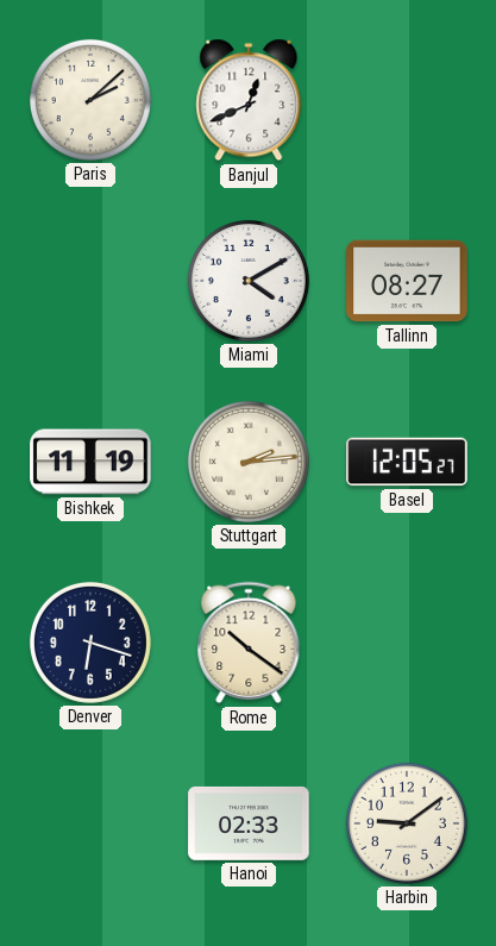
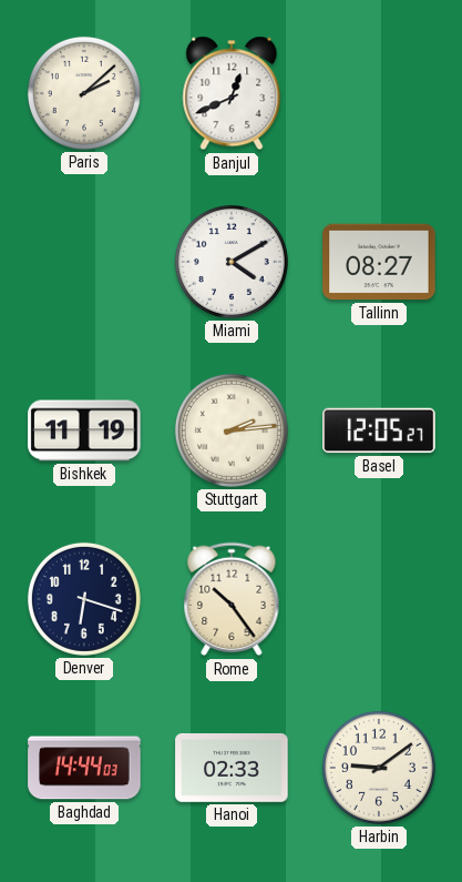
Rome: 10:21 -> 10:24
Baghdad: none -> 14:44
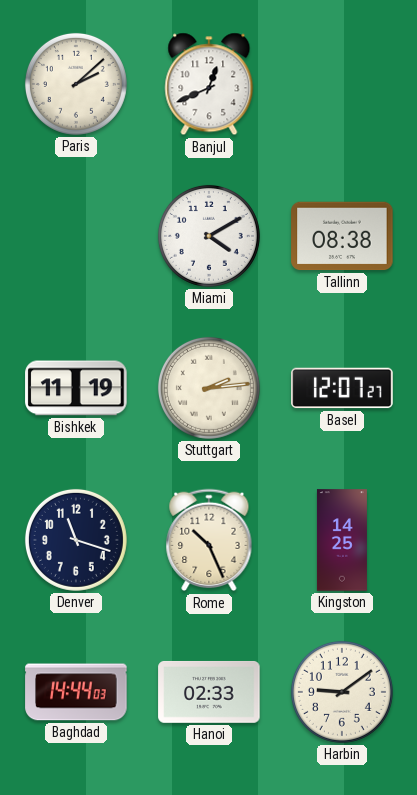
Tallinn: 08:27 -> 08:38
Basel: 12:05 -> 12:07
Denver: 6:18 -> 11:18
Rome: 10:24 -> 10:26
Kingston: none -> 14:25
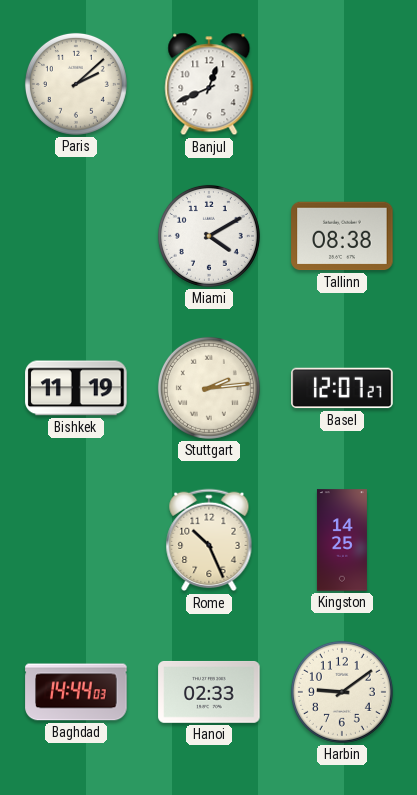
Denver: 11:18 -> none
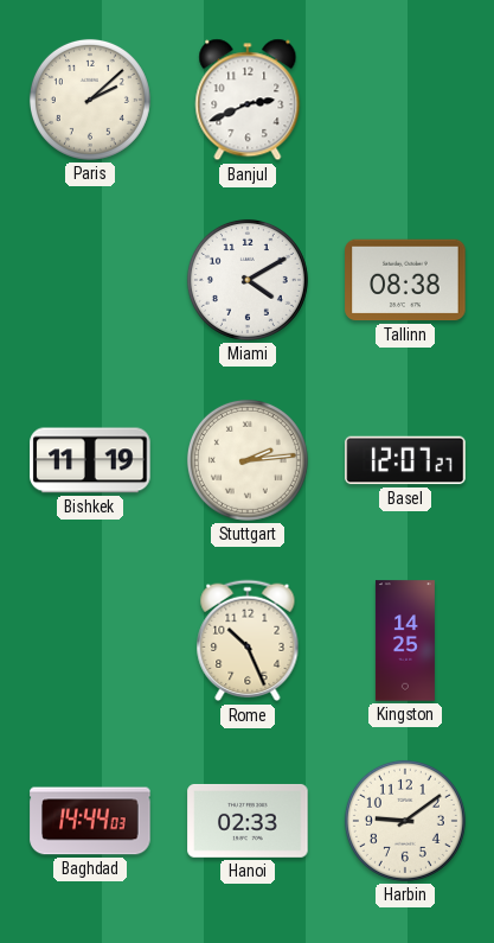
Banjul: 12:41 -> 2:41
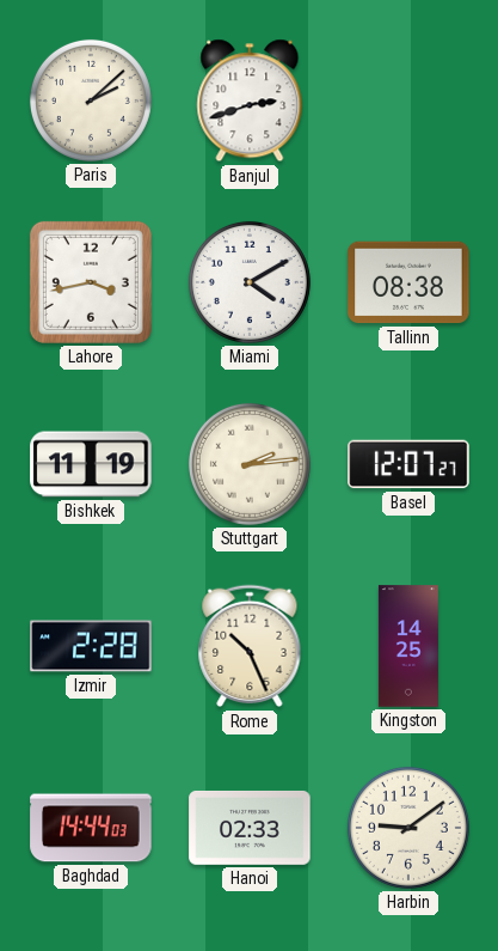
Banjul: 2:41 -> 2:42
Lahore: none -> 3:43
Izmir: none -> 2:28
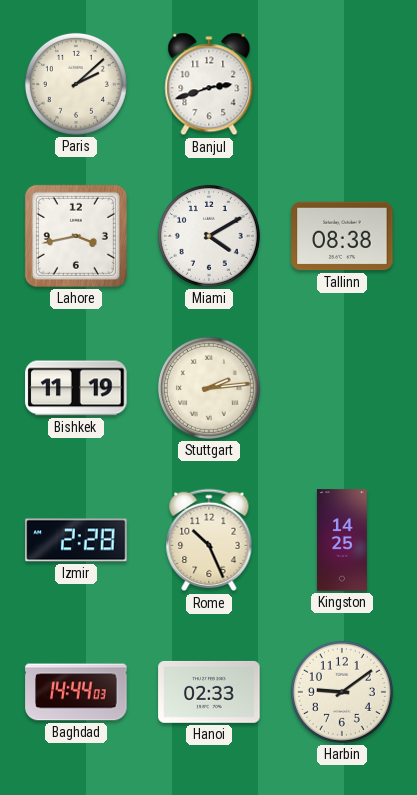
Basel: 12:07 -> none
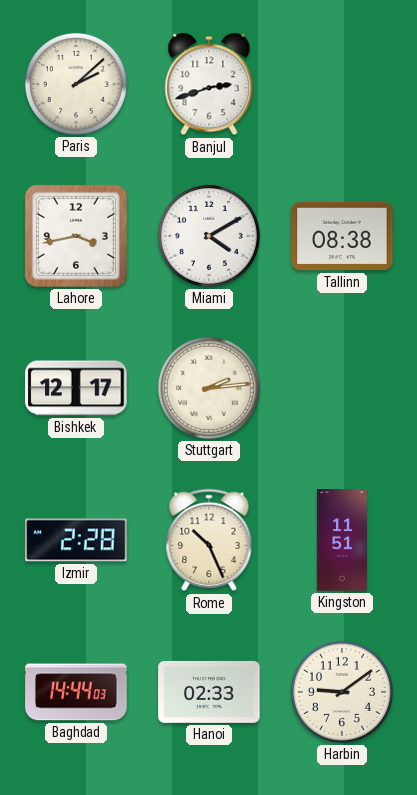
Bishkek: 11:19 -> 12:17
Kingston: 14:25 -> 11:51
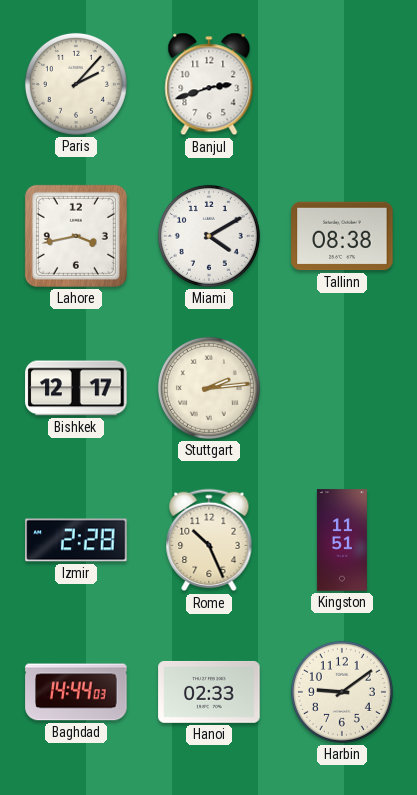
Paris: 2:08 -> 2:07
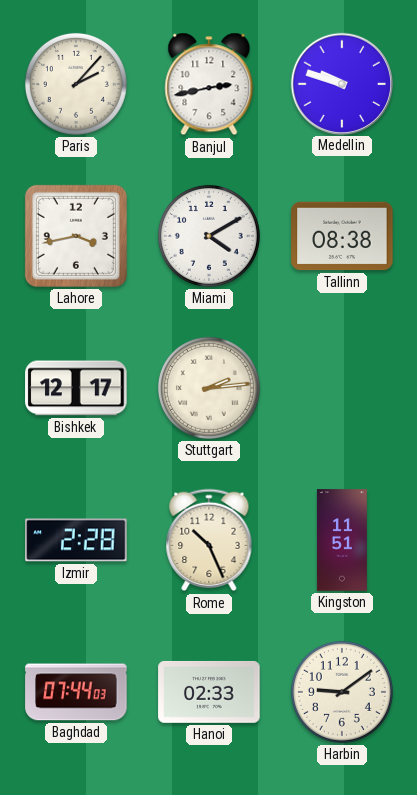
Banjul: 2:42 -> 2:43
Medellin: none -> 9:48
Baghdad: 14:44 -> 07:44
